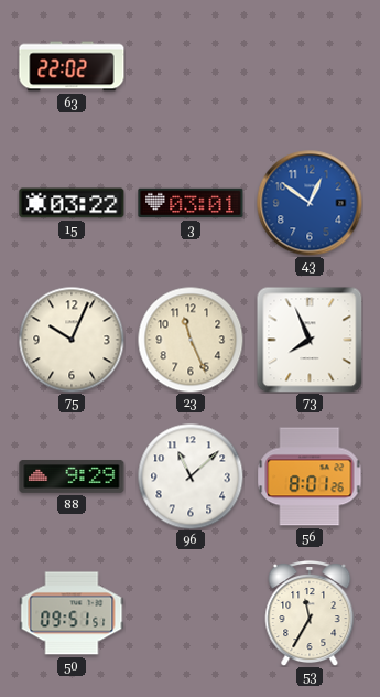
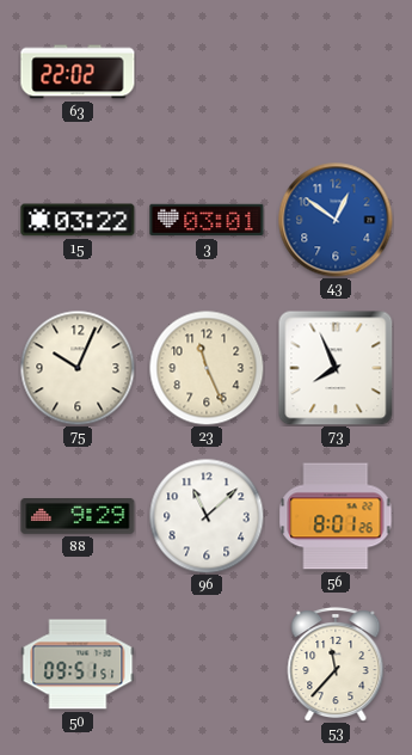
53: 11:35 -> 11:37
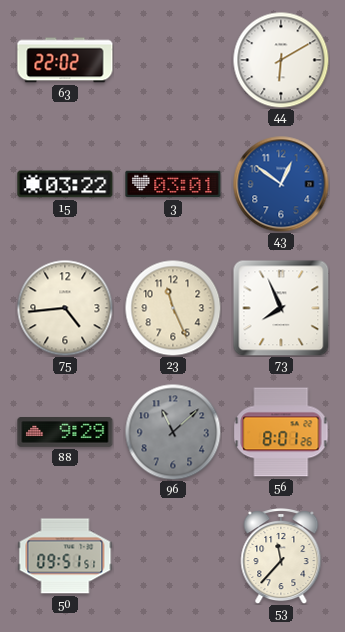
44: none -> 6:10
75: 10:04 -> 4:44
96 dial: white -> grey
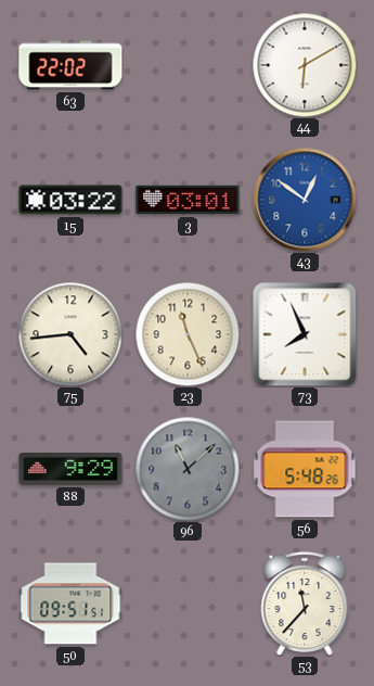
56: 8:01 -> 5:48
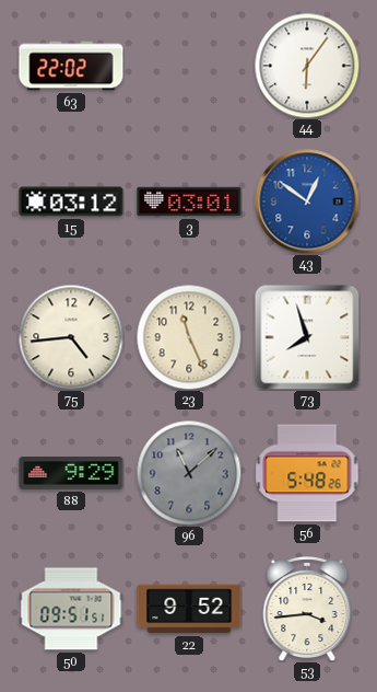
44: 6:10 -> 6:06
15: 03:22 -> 03:12
73: 7:56 -> 7:57
22: none -> 9:52
53: 11:37 -> 3:44
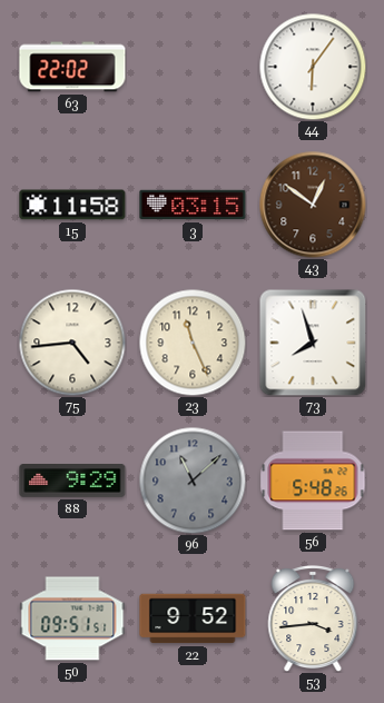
15: 03:12 -> 11:58
3: 03:01 -> 03:15
43 dial: blue -> brown
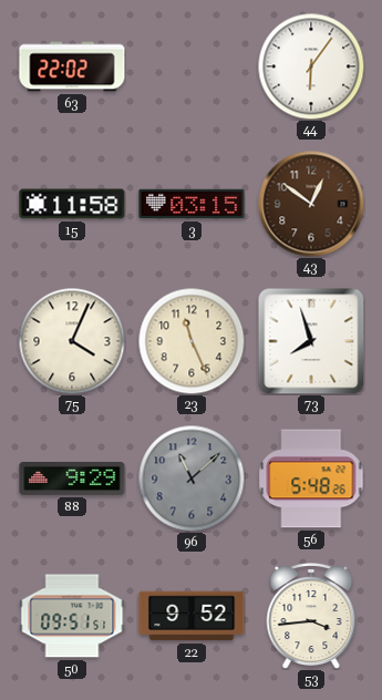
75: 4:44 -> 4:04
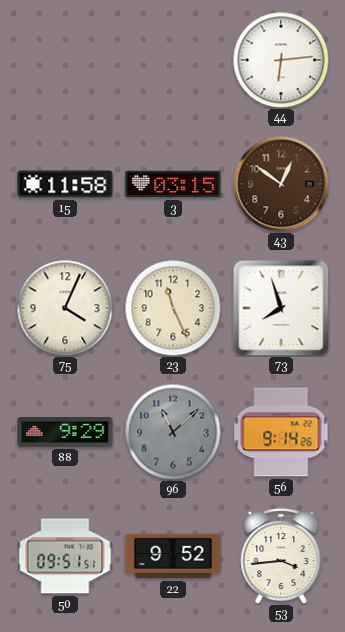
63: 22:02 -> none
44: 6:06 -> 6:14
56: 5:48 -> 9:14
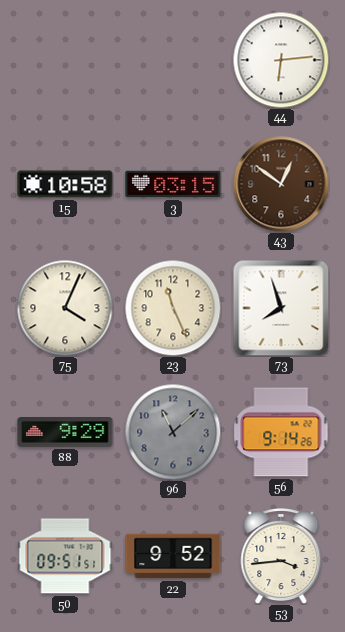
15: 11:58 -> 10:58
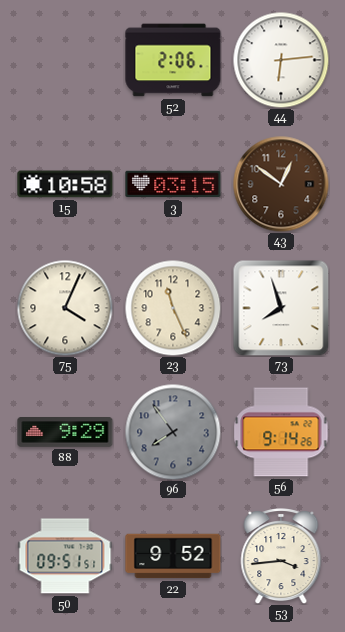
52: none -> 2:06
96: 11:08 -> 7:54
